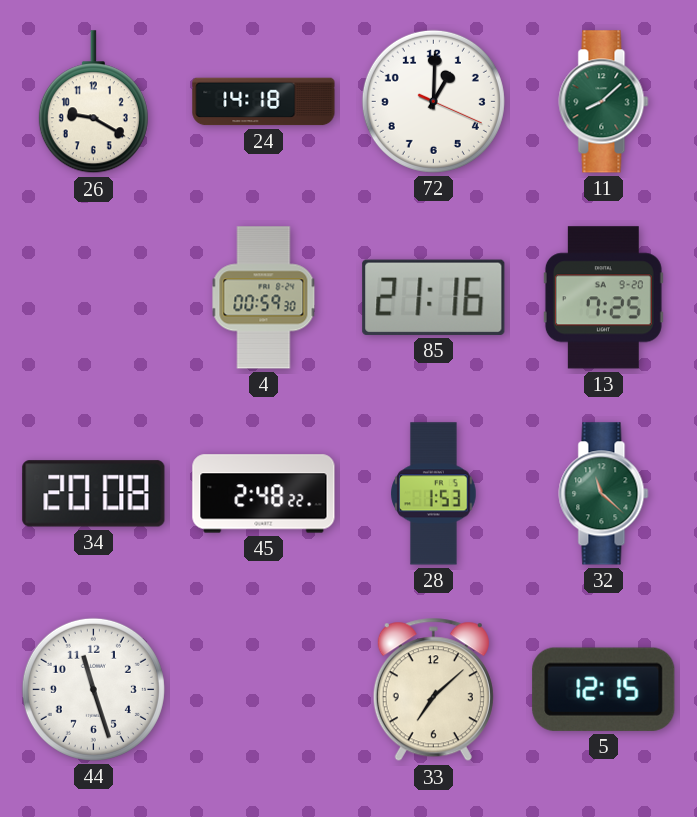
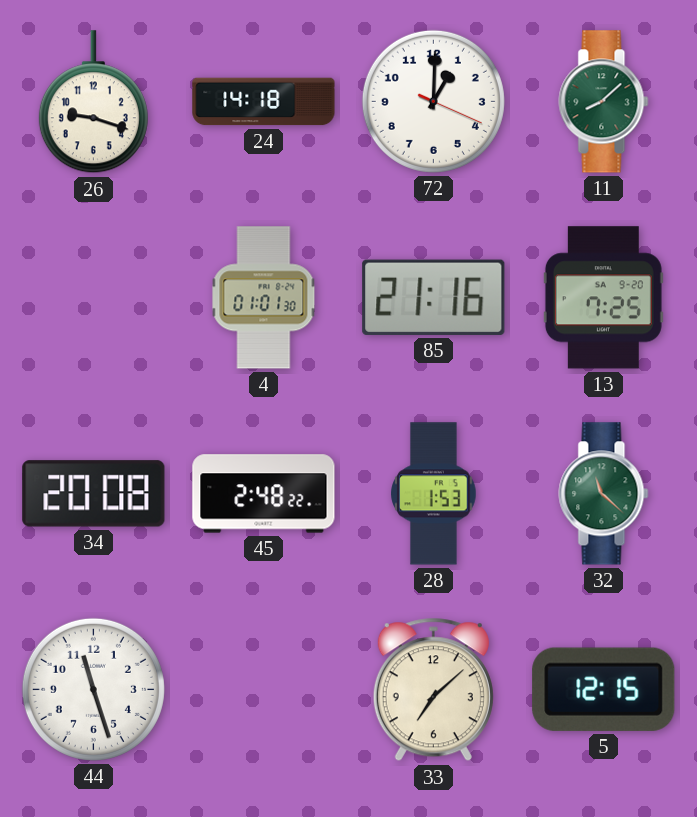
26: 9:20 -> 9:18
4: 00:59 -> 01:01
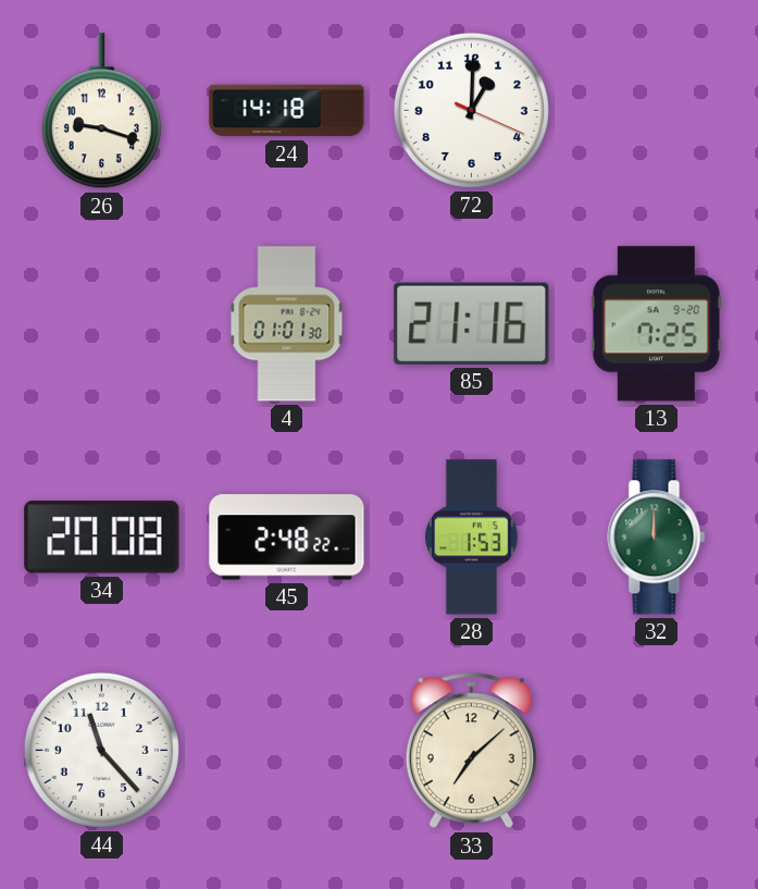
11: 8:08 -> none
32: 11:22 -> 12:00
44: 11:27 -> 11:23
5: 12:15 -> none
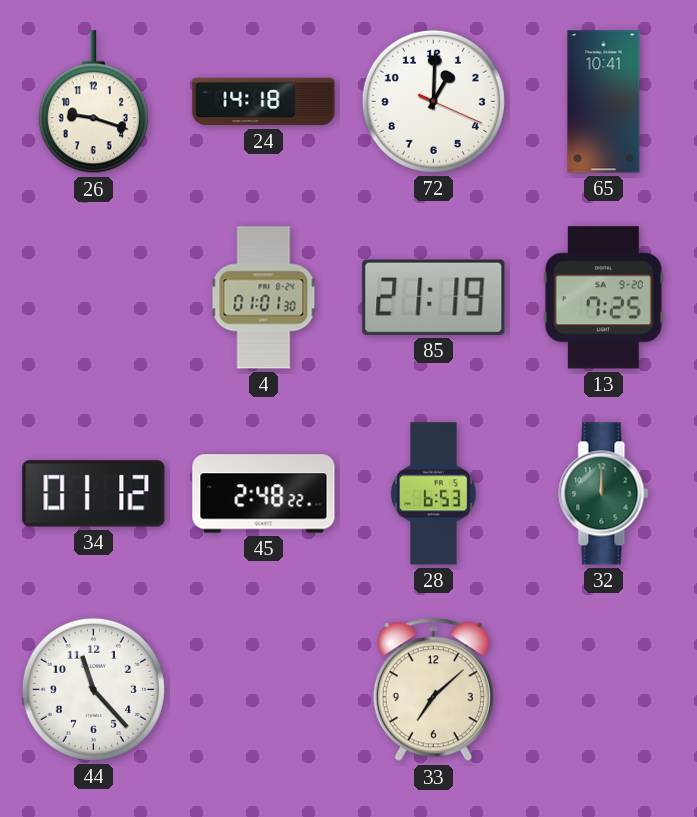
65: none -> 10:41
85: 21:16 -> 21:19
34: 20:08 -> 01:12
28: 1:53 -> 6:53
